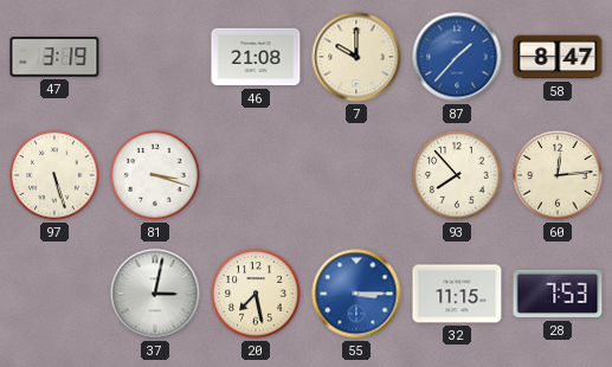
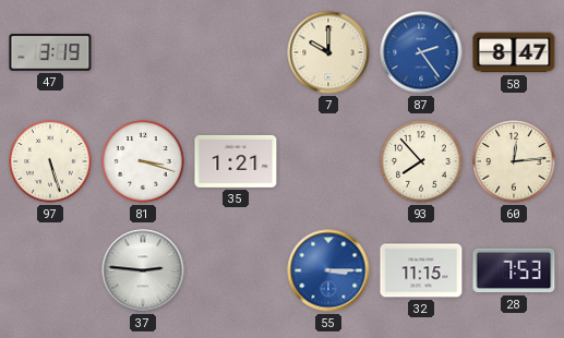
46: 21:08 -> none
87: 1:37 -> 2:24
35: none -> 1:21
37: 3:02 -> 2:46
20: 7:28 -> none
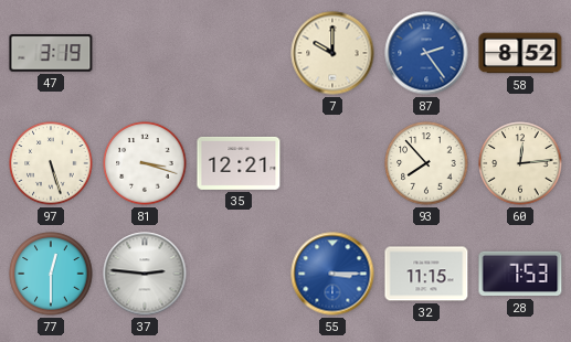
58: 8:47 -> 8:52
35: 1:21 -> 12:21
77: none -> 12:30
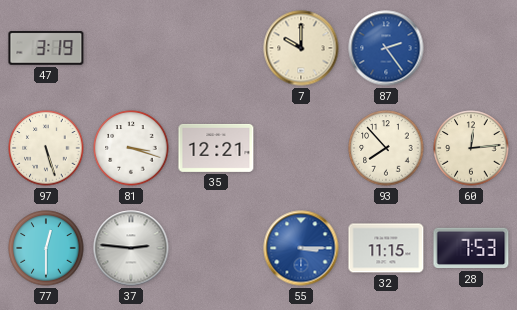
58: 8:52 -> none
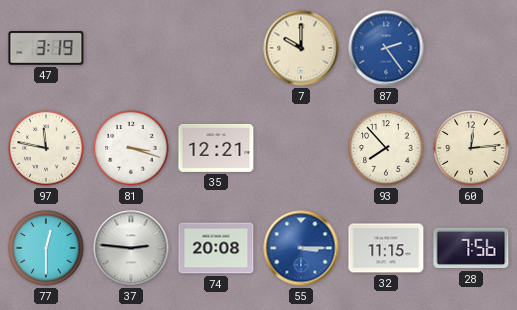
97: 5:27 -> 11:47
74: none -> 20:08
28: 7:53 -> 7:56
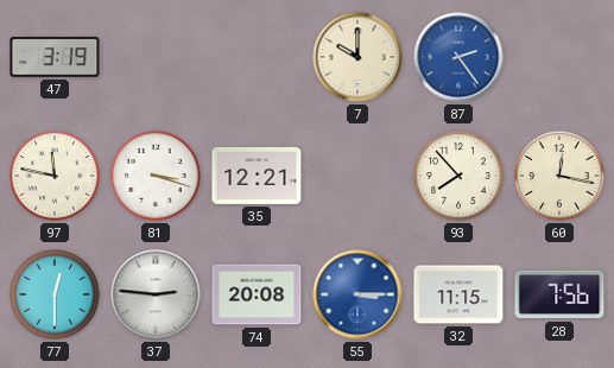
60: 12:14 -> 12:17
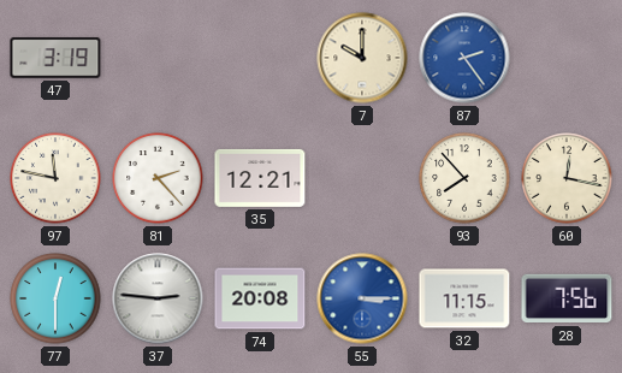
81: 3:18 -> 2:23
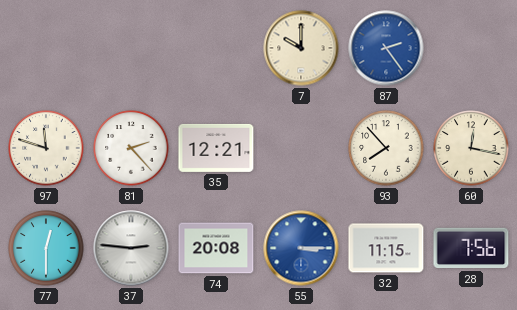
47: 3:19 -> none
97: 11:47 -> 11:48
